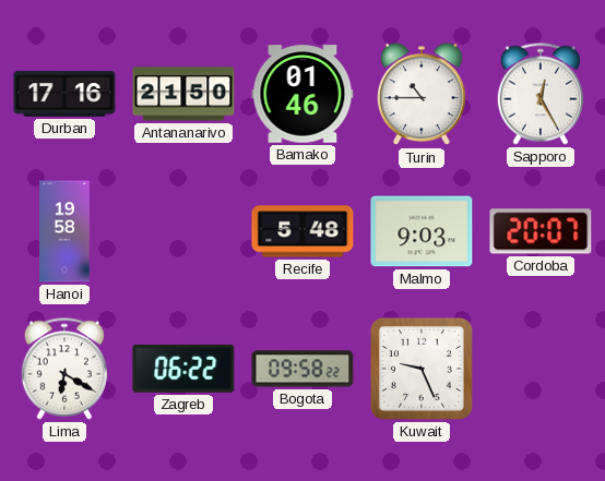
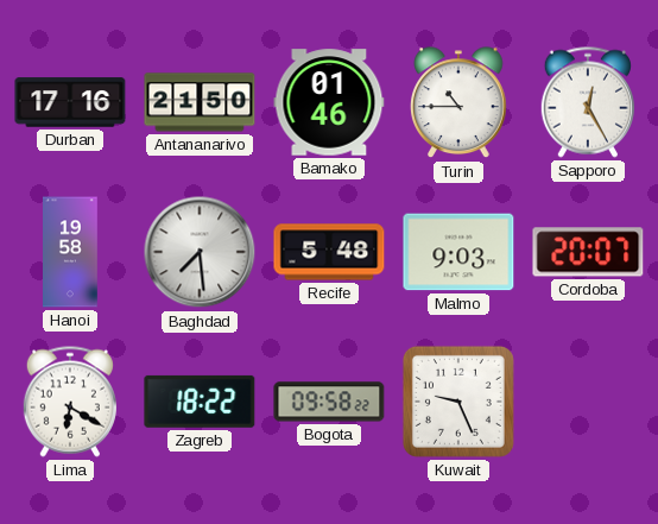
Baghdad: none -> 7:29
Zagreb: 06:22 -> 18:22
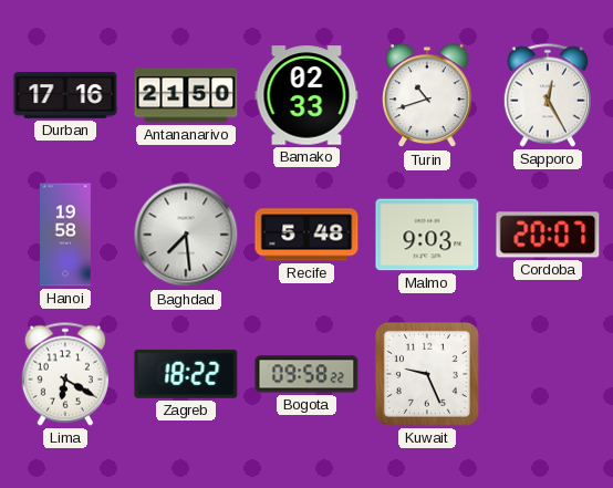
Bamako: 01:46 -> 02:33
Turin: 10:45 -> 10:42
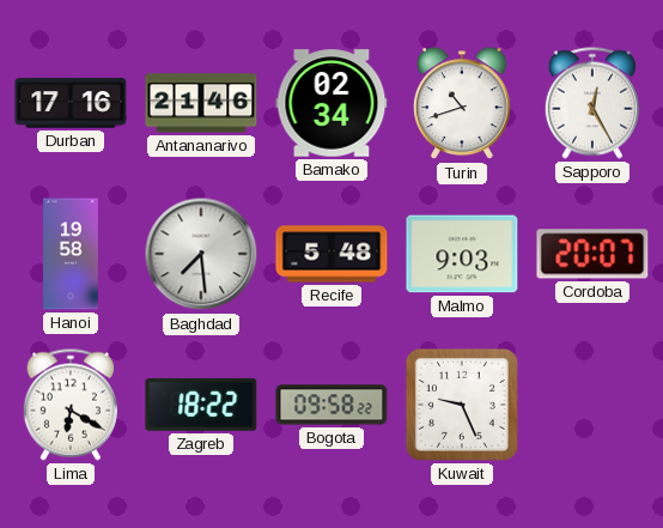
Antananarivo: 21:50 -> 21:46
Bamako: 02:33 -> 02:34
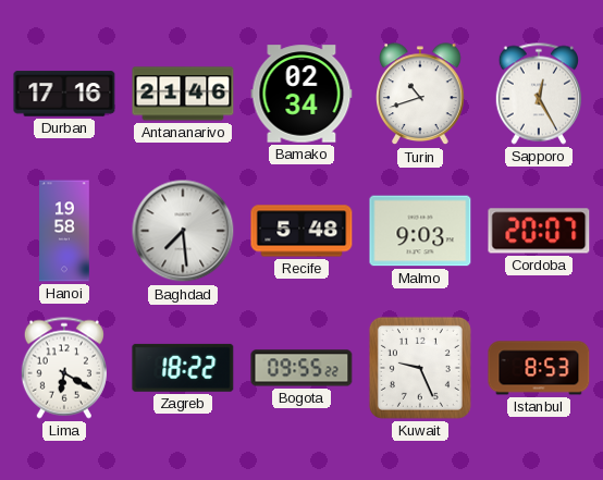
Bogota: 09:58 -> 09:55
Istanbul: none -> 8:53
